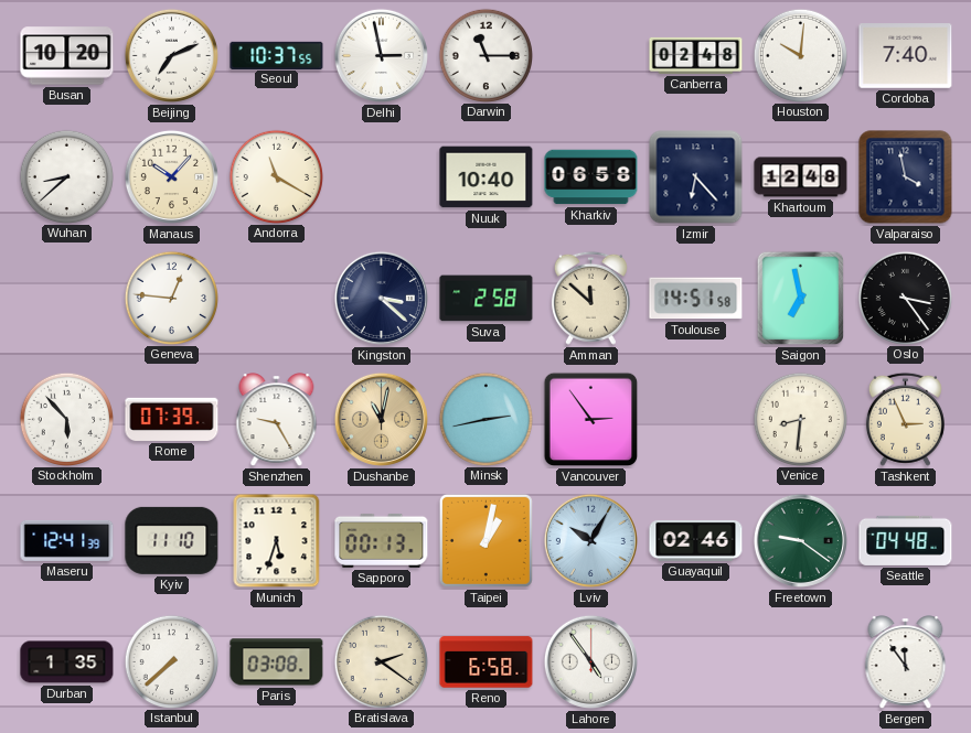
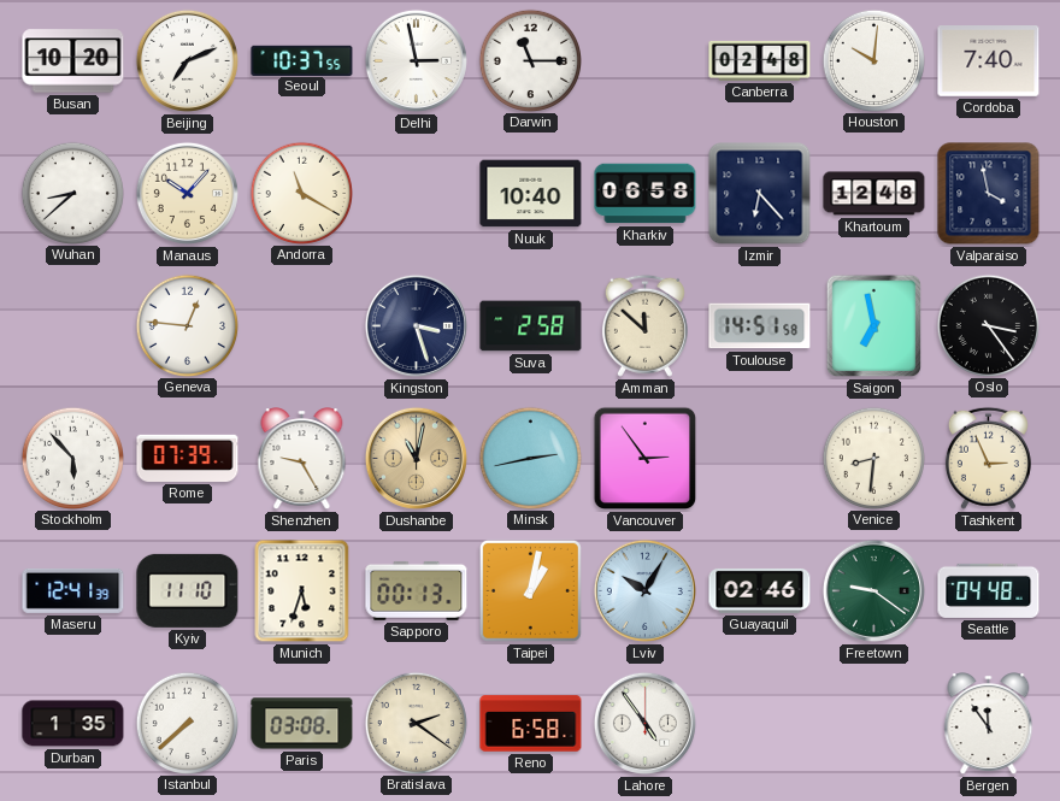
Kingston: 3:22 -> 3:27
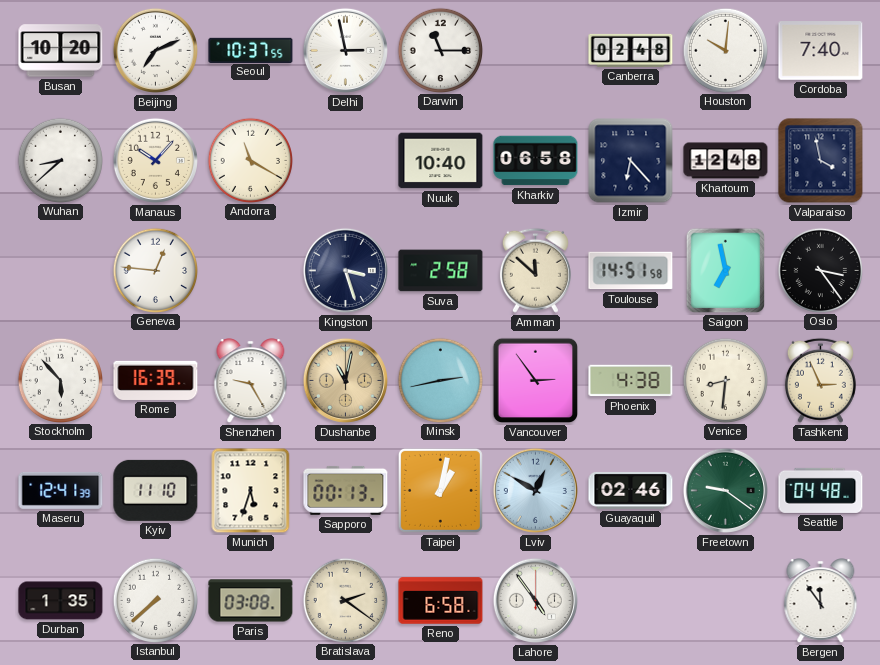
Rome: 07:39 -> 16:39
Phoenix: none -> 4:38
Lviv: 10:05 -> 12:50
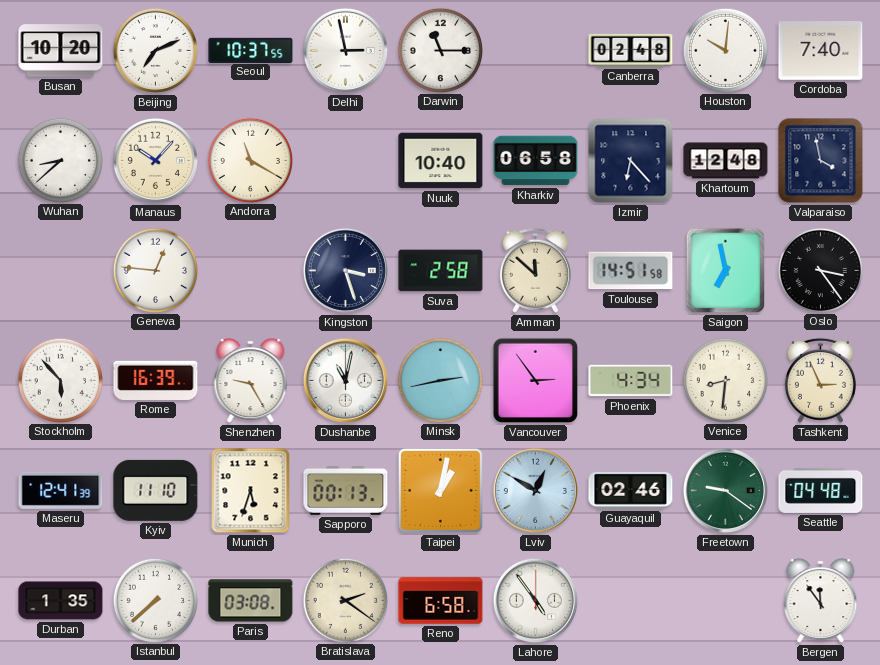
Dushanbe dial: champagne -> white
Phoenix: 4:38 -> 4:34
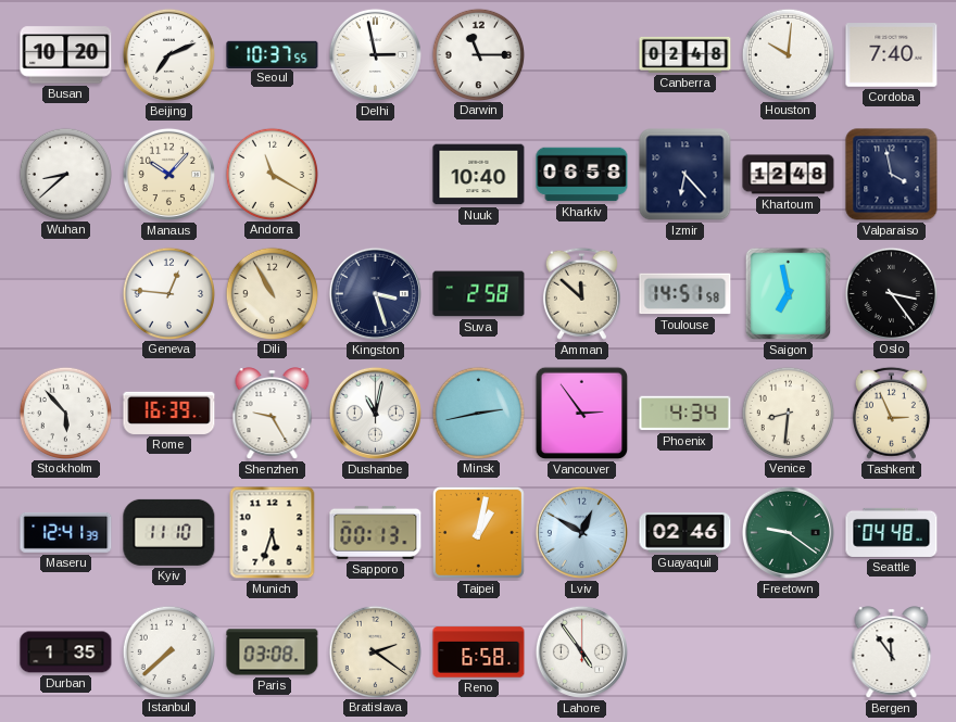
Dili: none -> 10:55
